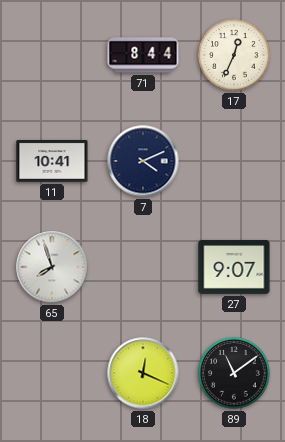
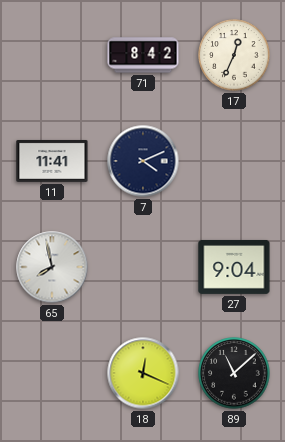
71: 8:44 -> 8:42
11: 10:41 -> 11:41
65: 7:57 -> 7:58
27: 9:07 -> 9:04
89: 11:09 -> 11:08
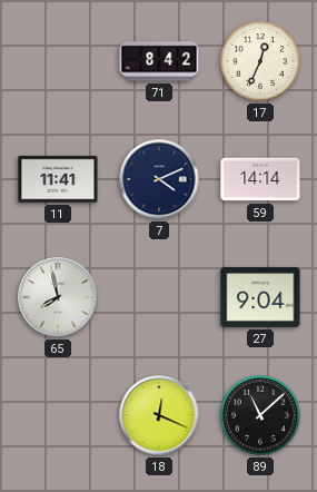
59: none -> 14:14
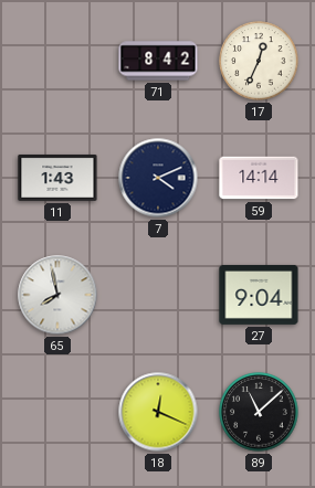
11: 11:41 -> 1:43
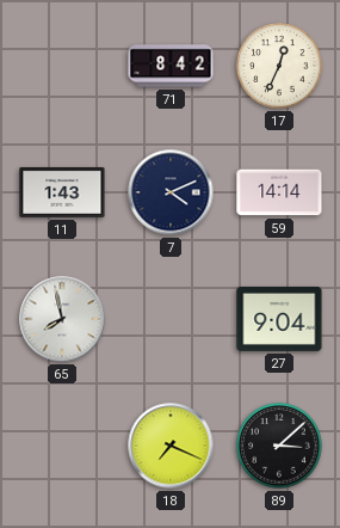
18: 12:19 -> 7:19
89: 11:08 -> 3:08
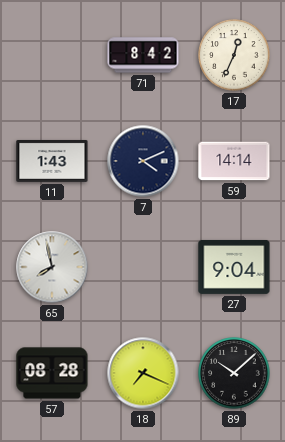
57: none -> 08:28
89: 3:08 -> 10:08
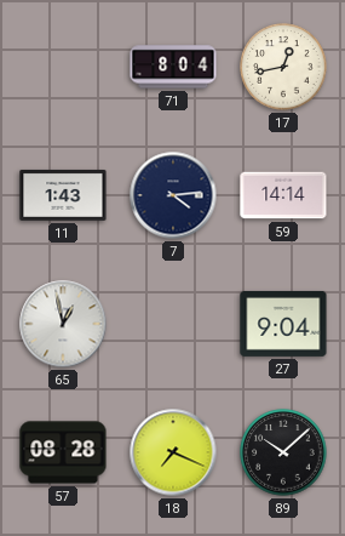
71: 8:42 -> 8:04
17: 12:34 -> 12:43
7: 4:11 -> 4:14
65: 7:58 -> 12:58
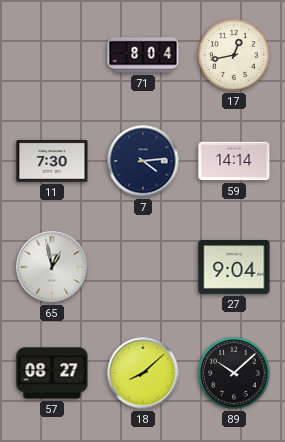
11: 1:43 -> 7:30
57: 08:28 -> 08:27
18: 7:19 -> 8:08
